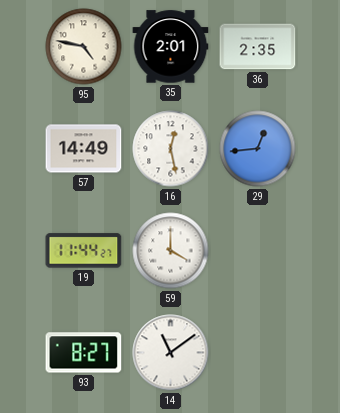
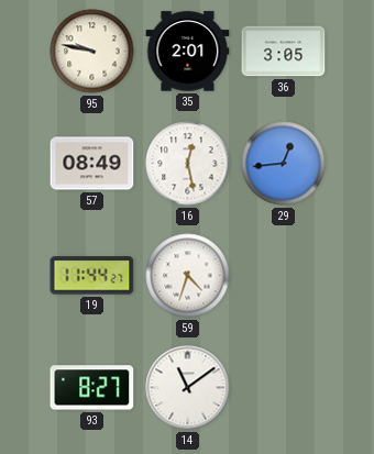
95: 4:47 -> 9:47
36: 2:35 -> 3:05
57: 14:49 -> 08:49
59: 4:00 -> 4:33
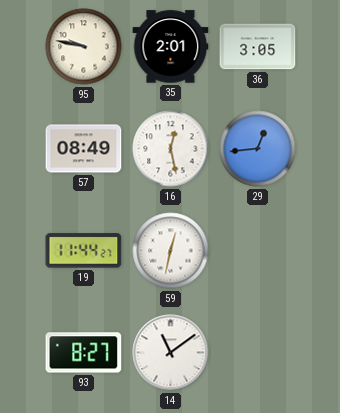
59: 4:33 -> 12:32
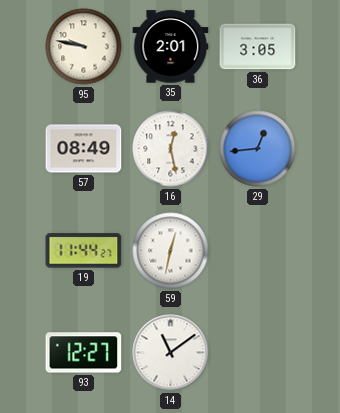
93: 8:27 -> 12:27
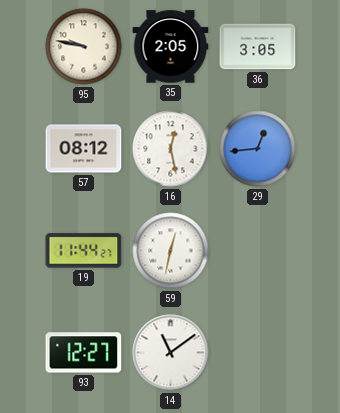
35: 2:01 -> 2:05
57: 08:49 -> 08:12
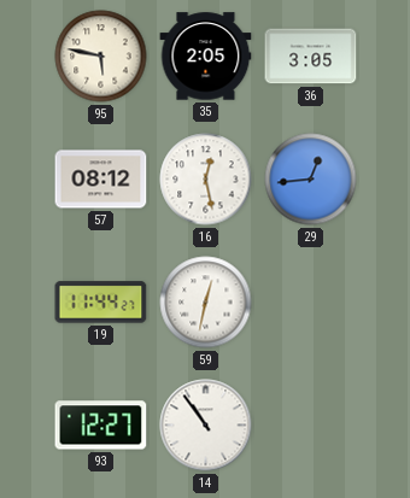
95: 9:47 -> 5:47
14: 11:09 -> 10:54
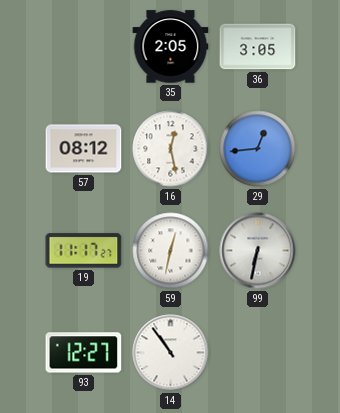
95: 5:47 -> none
19: 11:44 -> 11:17
99: none -> 6:32
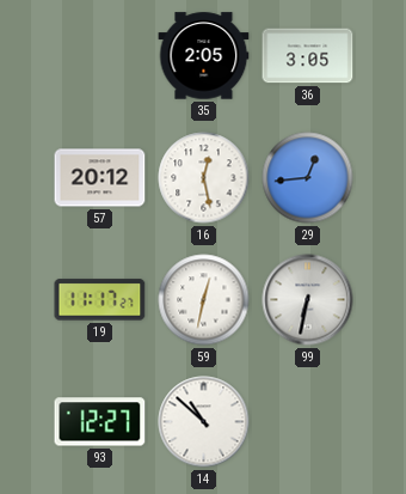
57: 08:12 -> 20:12
14: 10:54 -> 10:52
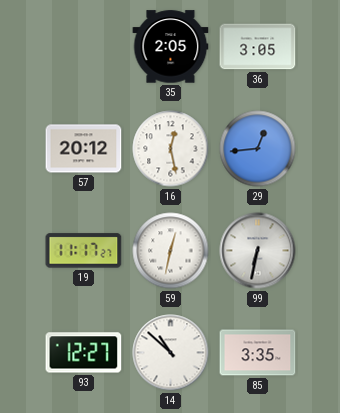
85: none -> 3:35
